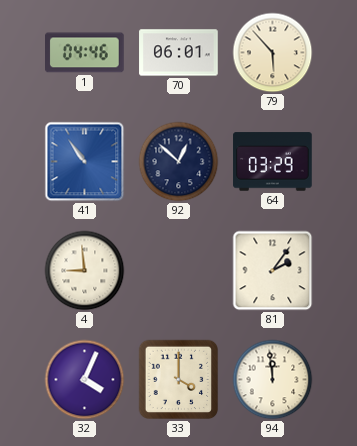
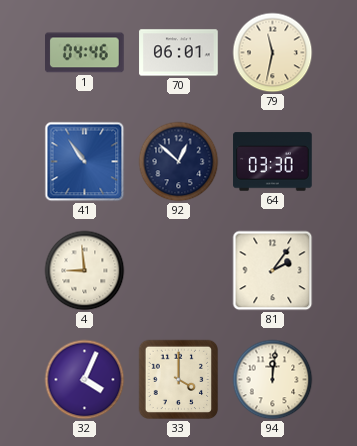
79: 5:53 -> 11:32
64: 03:29 -> 03:30
94: 11:59 -> 12:01
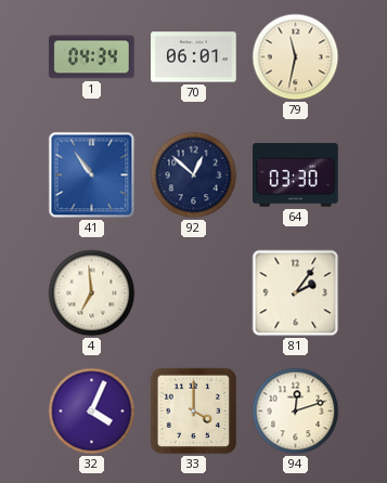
1: 04:46 -> 04:34
4: 8:59 -> 6:59
94: 12:01 -> 12:12
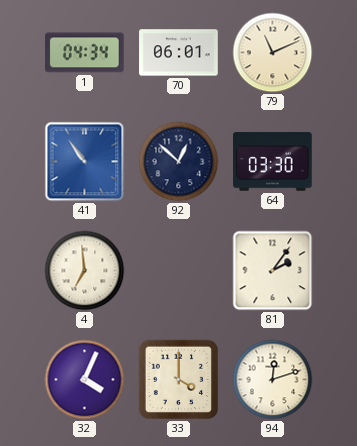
79: 11:32 -> 11:11
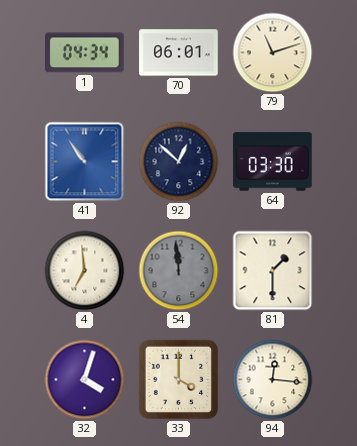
79: 11:11 -> 11:12
54: none -> 11:59
81: 2:06 -> 1:30
32: 4:04 -> 4:03
94: 12:12 -> 12:16
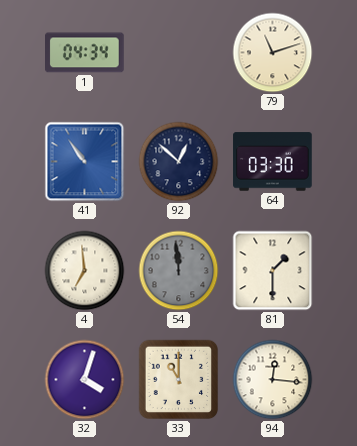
70: 06:01 -> none
33: 4:00 -> 11:00
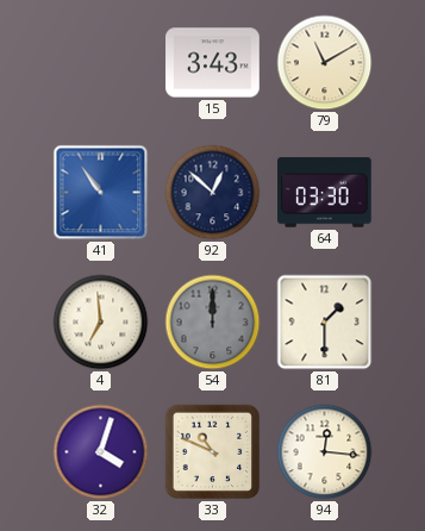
1: 04:34 -> none
15: none -> 3:43
79: 11:12 -> 11:10
54: 11:59 -> 12:00
33: 11:00 -> 10:49
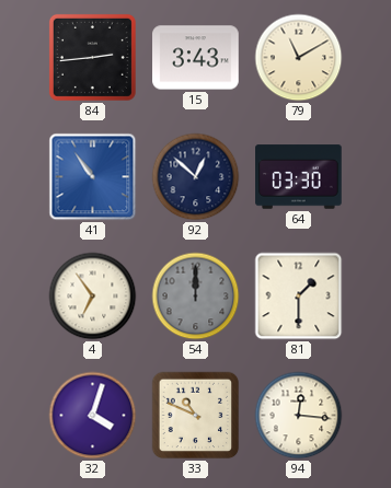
84: none -> 2:44
4: 6:59 -> 6:54
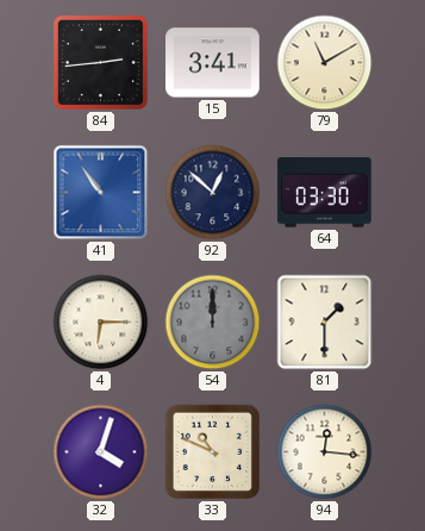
15: 3:43 -> 3:41
4: 6:54 -> 6:15
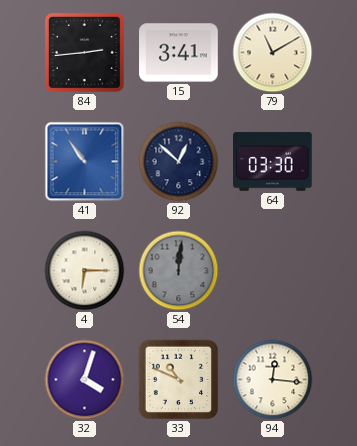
54: 12:00 -> 12:01
81: 1:30 -> none
